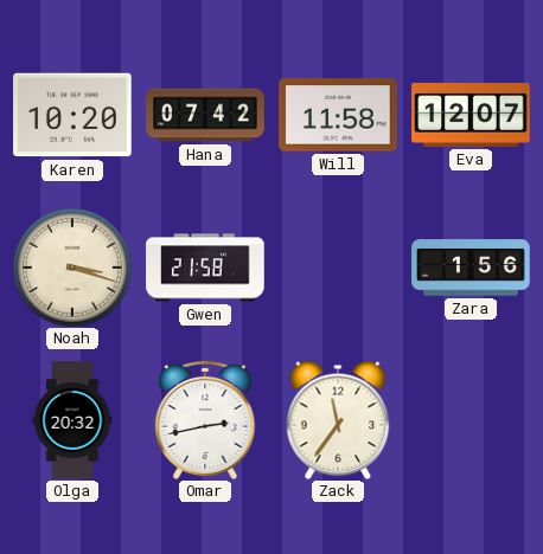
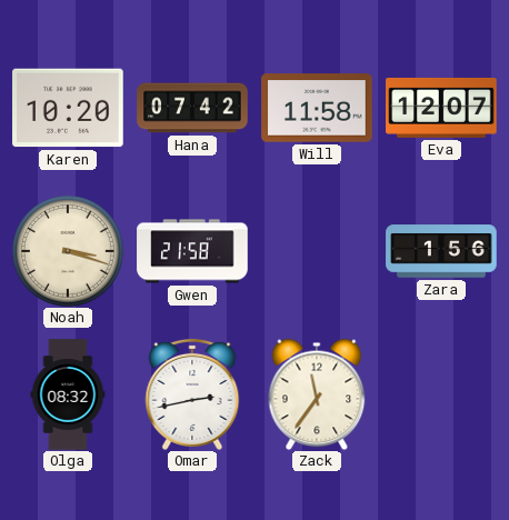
Olga: 20:32 -> 08:32
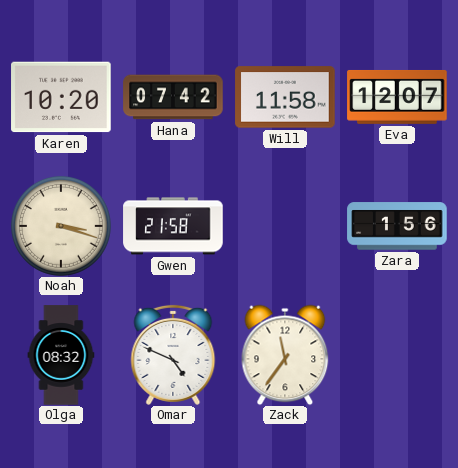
Omar: 2:43 -> 4:49
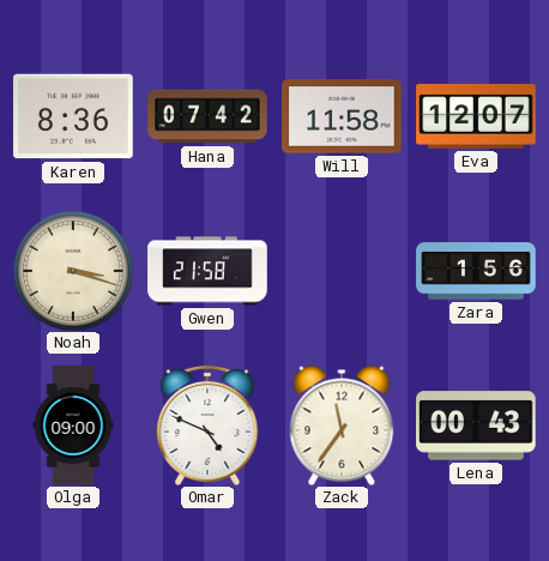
Karen: 10:20 -> 8:36
Olga: 08:32 -> 09:00
Lena: none -> 00:43
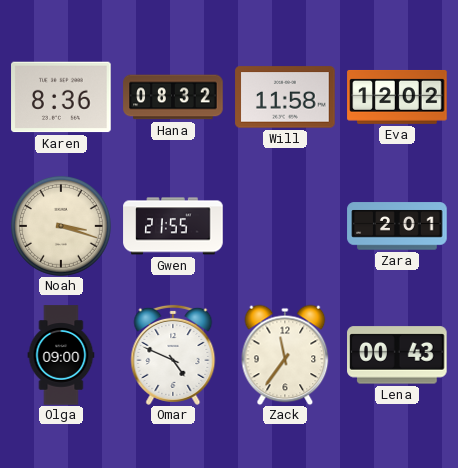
Hana: 07:42 -> 08:32
Eva: 12:07 -> 12:02
Gwen: 21:58 -> 21:55
Zara: 1:56 -> 2:01
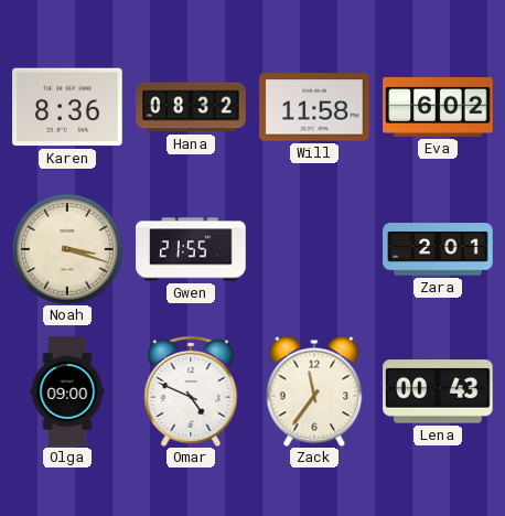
Eva: 12:02 -> 6:02
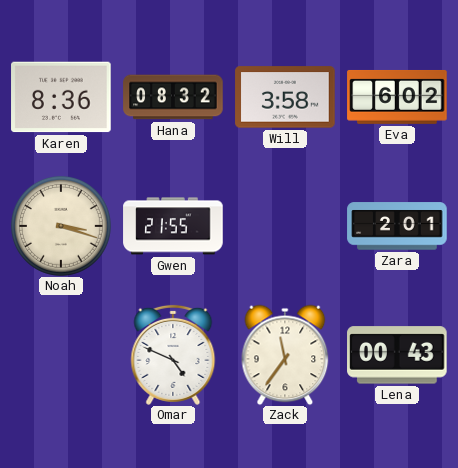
Will: 11:58 -> 3:58
Olga: 09:00 -> none
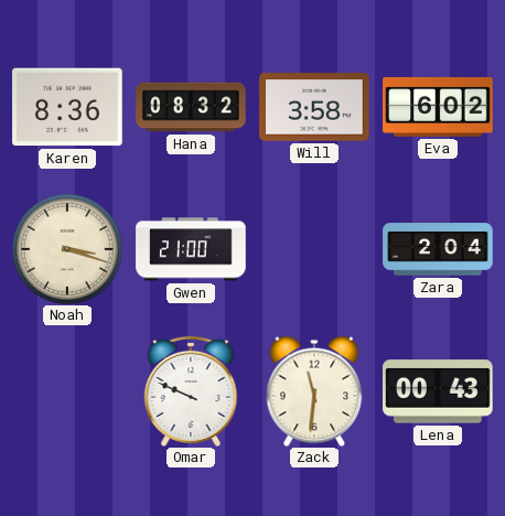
Gwen: 21:55 -> 21:00
Zara: 2:01 -> 2:04
Omar: 4:49 -> 9:49
Zack: 11:36 -> 11:31
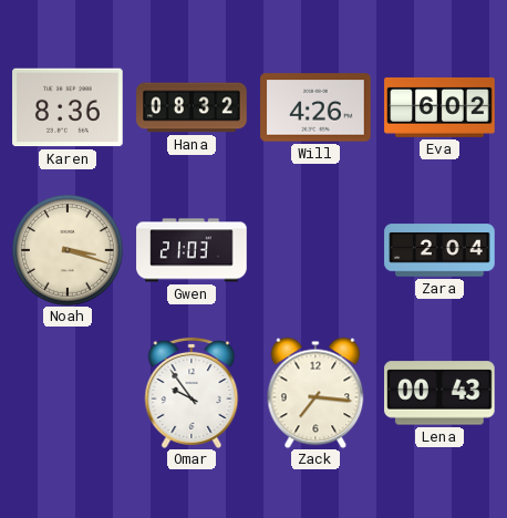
Will: 3:58 -> 4:26
Gwen: 21:00 -> 21:03
Omar: 9:49 -> 9:54
Zack: 11:31 -> 7:16
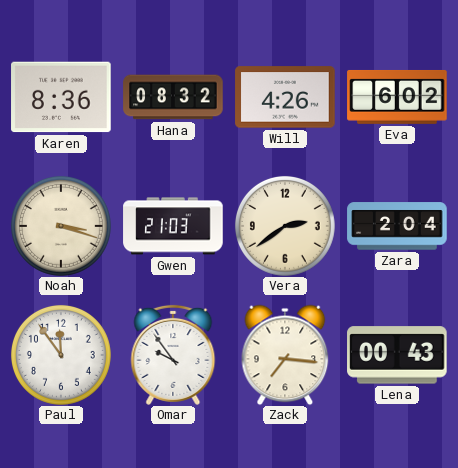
Vera: none -> 2:39
Paul: none -> 11:54
